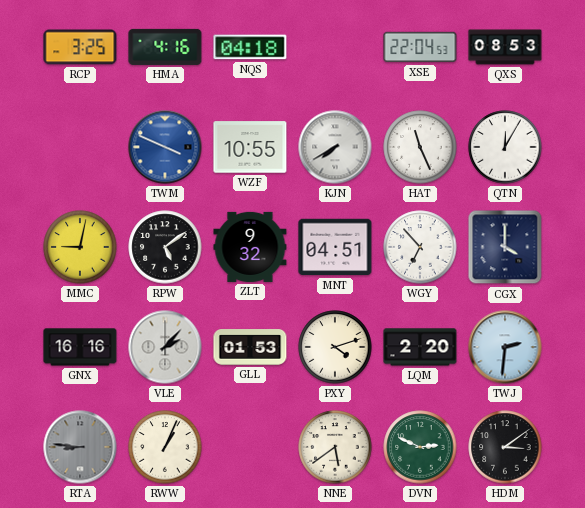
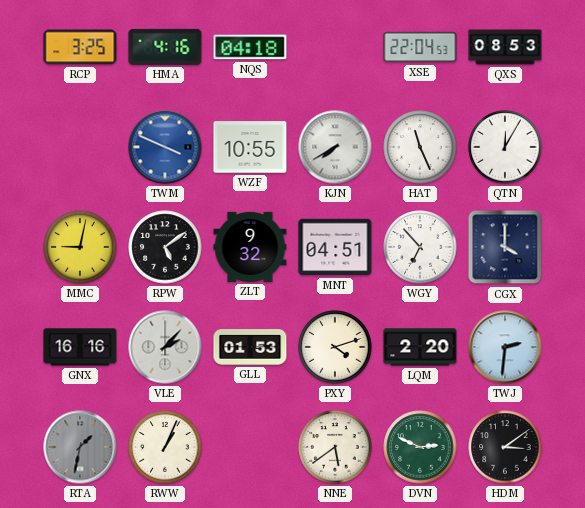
RTA: 8:46 -> 1:32
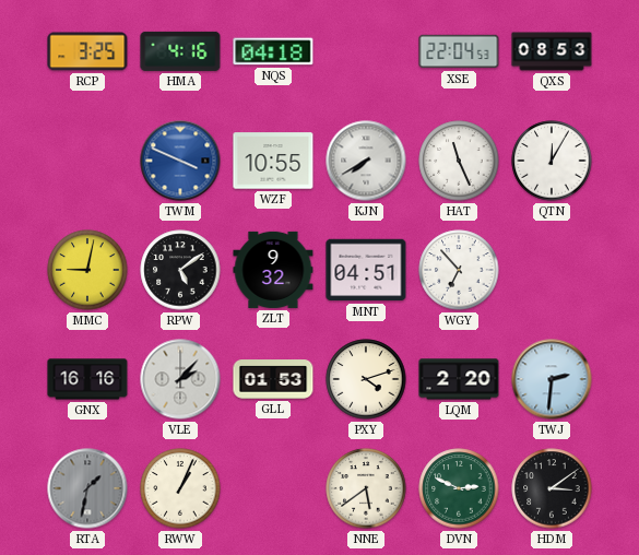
CGX: 4:00 -> none
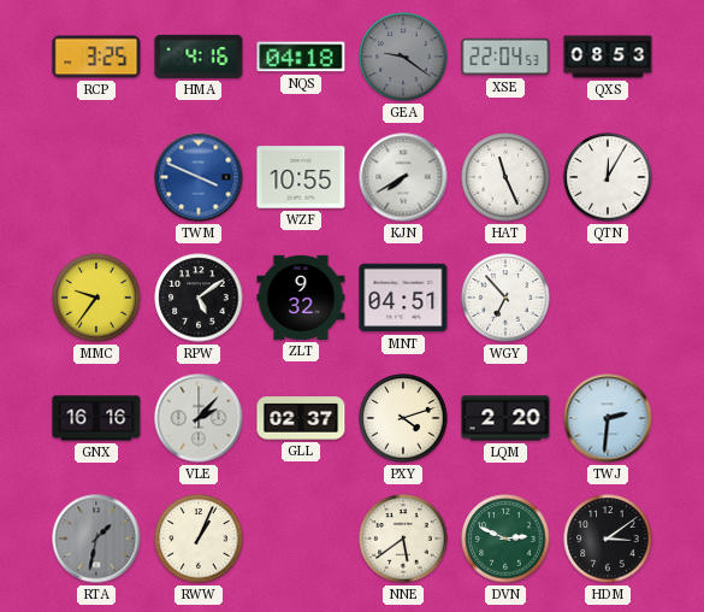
GEA: none -> 9:21
MMC: 9:02 -> 9:36
GLL: 01:53 -> 02:37
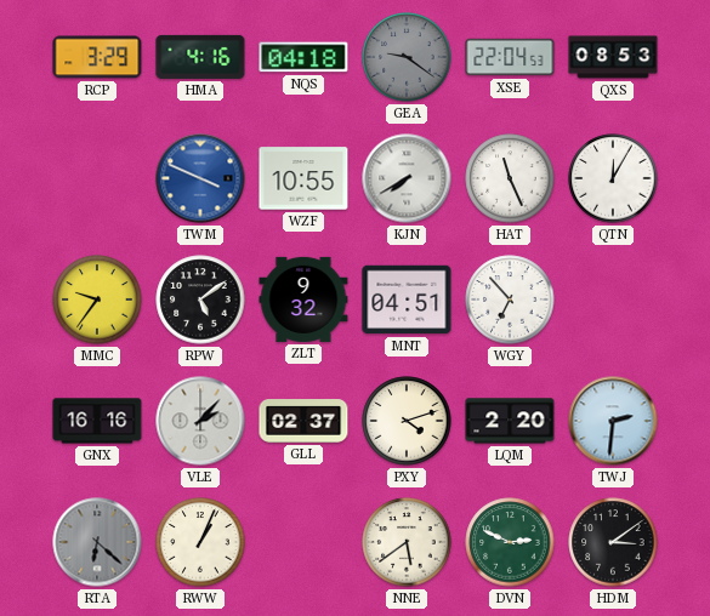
RCP: 3:25 -> 3:29
RTA: 1:32 -> 6:22
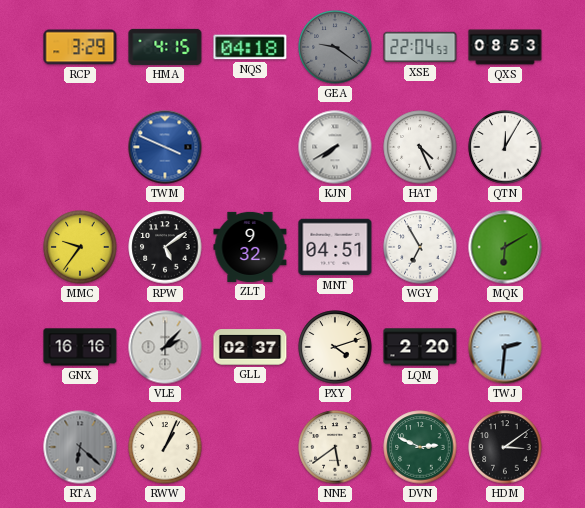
HMA: 4:16 -> 4:15
WZF: 10:55 -> none
HAT: 11:26 -> 4:26
WGY: 6:53 -> 6:55
MQK: none -> 6:10
